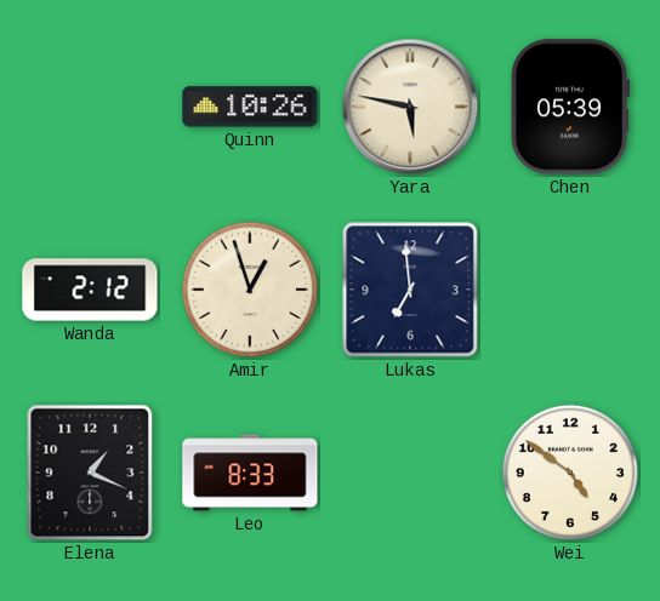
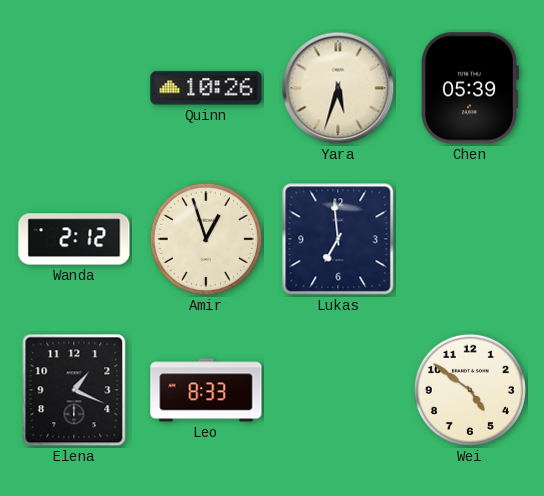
Yara: 5:47 -> 5:33
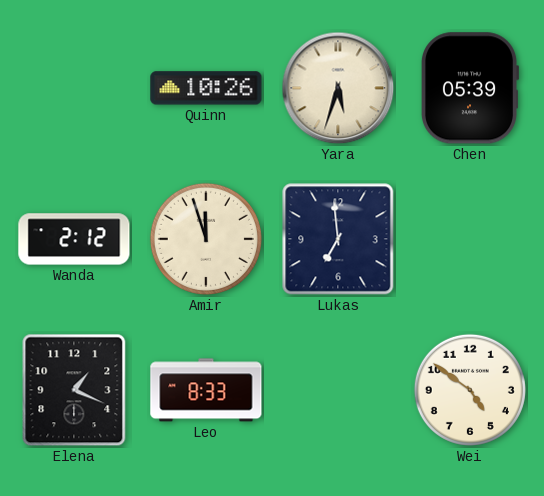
Amir: 12:57 -> 11:57
